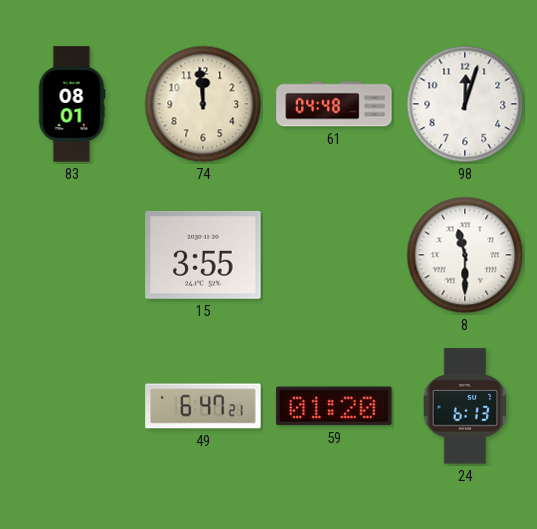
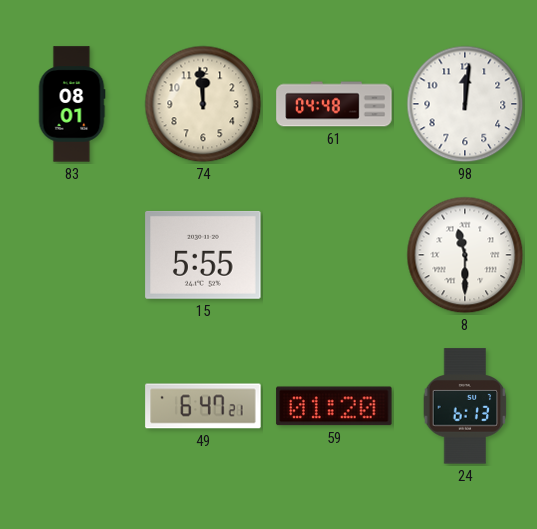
98: 12:03 -> 12:01
15: 3:55 -> 5:55
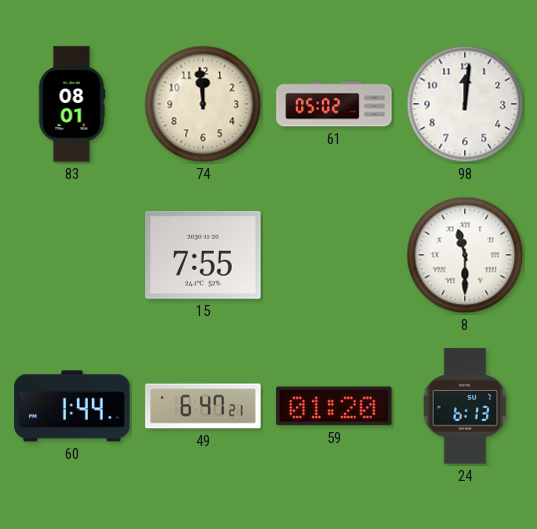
61: 04:48 -> 05:02
15: 5:55 -> 7:55
60: none -> 1:44
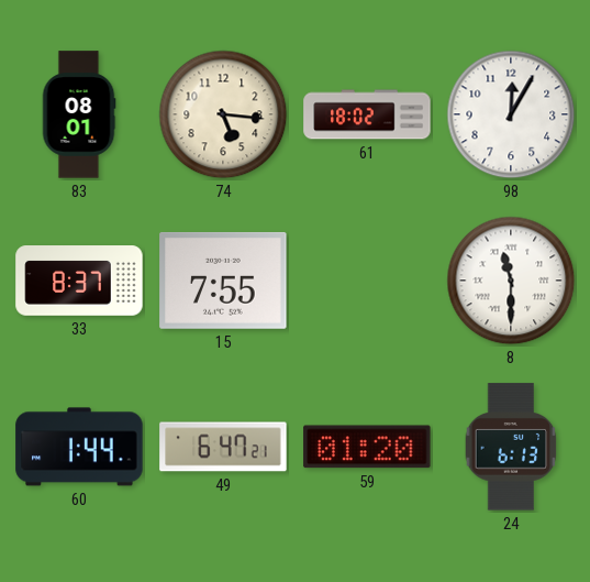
74: 11:59 -> 5:16
61: 05:02 -> 18:02
98: 12:01 -> 12:05
33: none -> 8:37
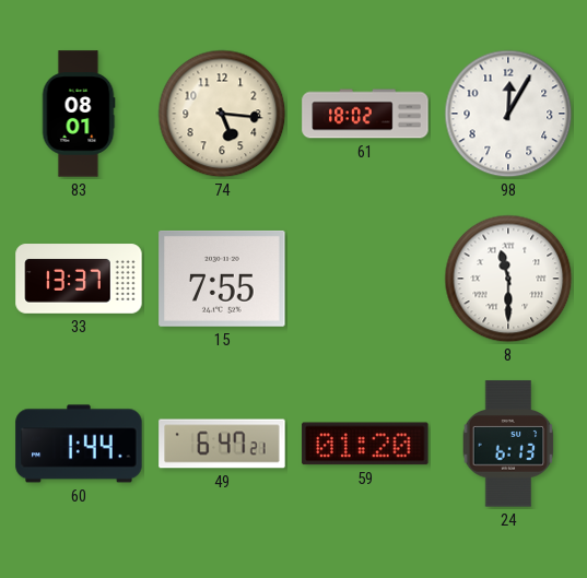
33: 8:37 -> 13:37
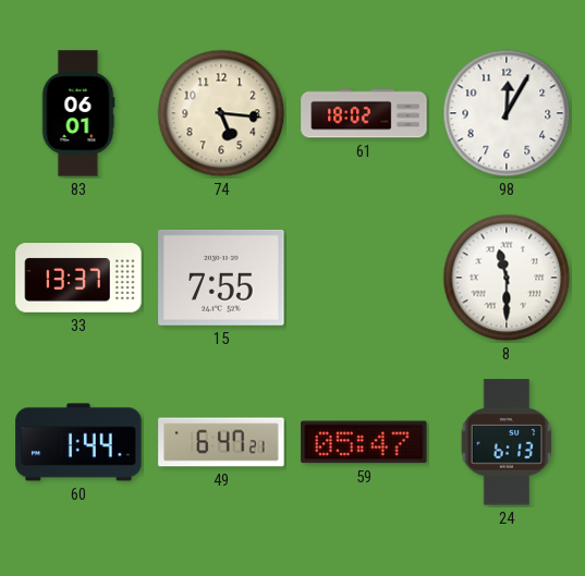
83: 08:01 -> 06:01
59: 01:20 -> 05:47
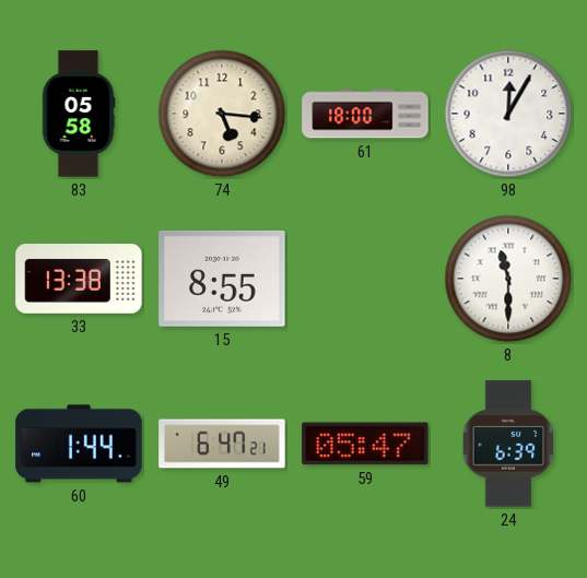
83: 06:01 -> 05:58
61: 18:02 -> 18:00
33: 13:37 -> 13:38
15: 7:55 -> 8:55
24: 6:13 -> 6:39
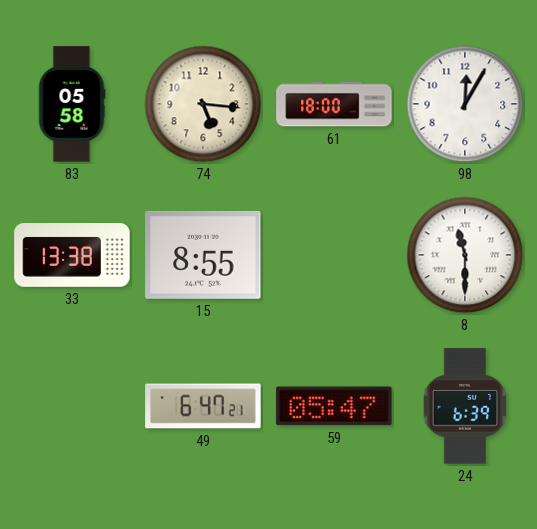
60: 1:44 -> none
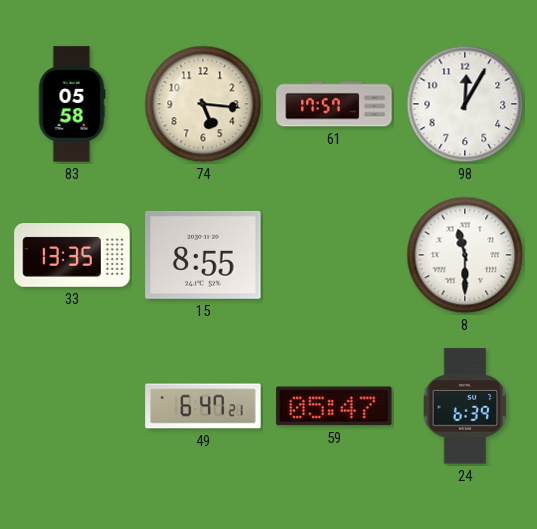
61: 18:00 -> 17:57
33: 13:38 -> 13:35
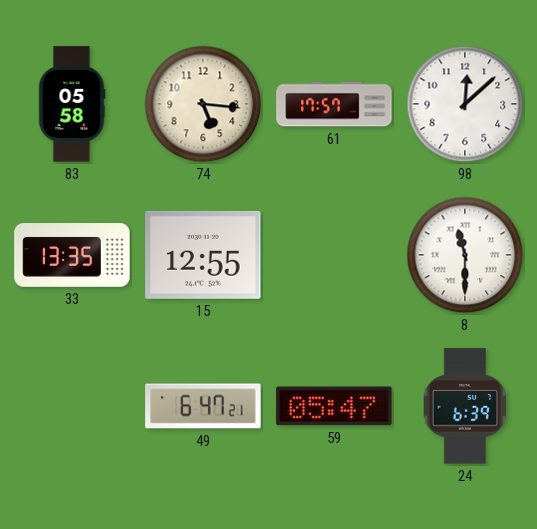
98: 12:05 -> 12:08
15: 8:55 -> 12:55
